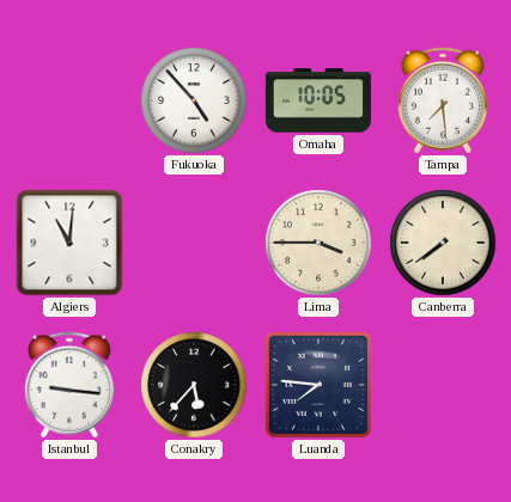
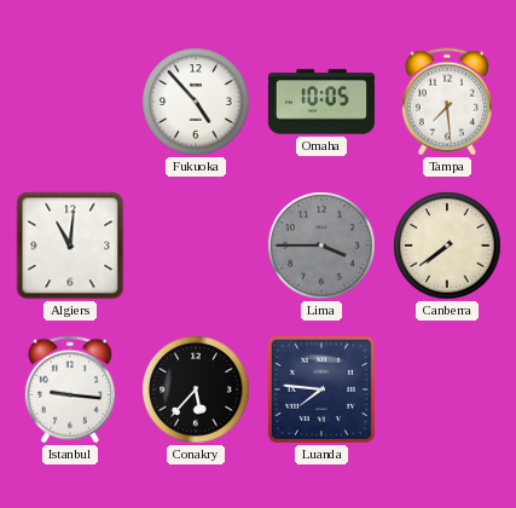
Lima dial: cream -> grey
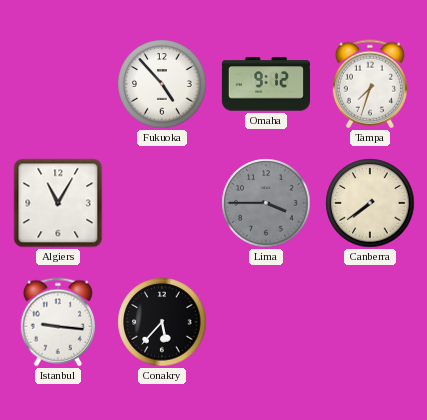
Omaha: 10:05 -> 9:12
Tampa: 7:29 -> 7:33
Algiers: 11:01 -> 11:05
Luanda: 7:46 -> none
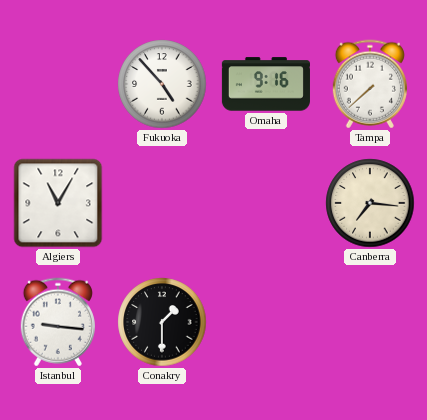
Omaha: 9:12 -> 9:16
Tampa: 7:33 -> 7:38
Lima: 3:45 -> none
Canberra: 7:39 -> 7:16
Conakry: 5:37 -> 1:30
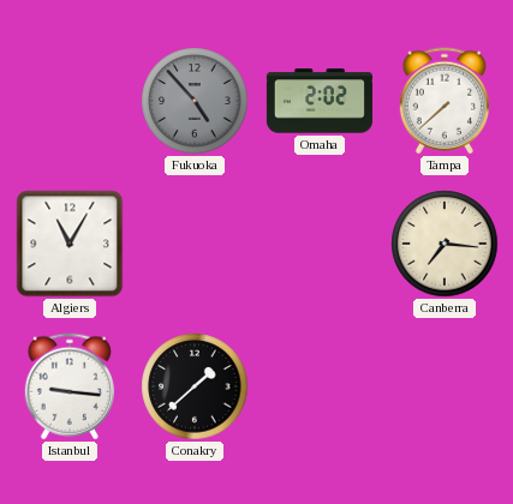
Fukuoka dial: white -> grey
Omaha: 9:16 -> 2:02
Conakry: 1:30 -> 1:38
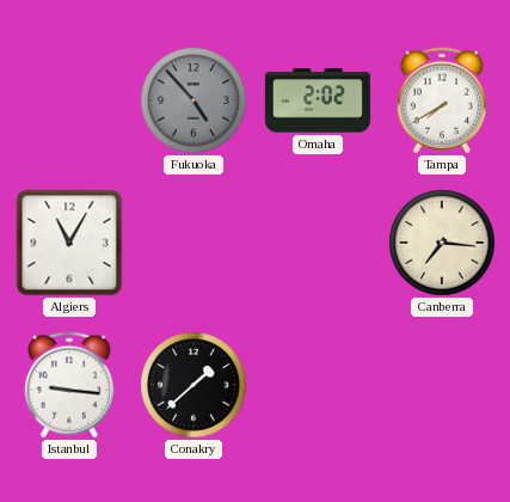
Tampa: 7:38 -> 7:40
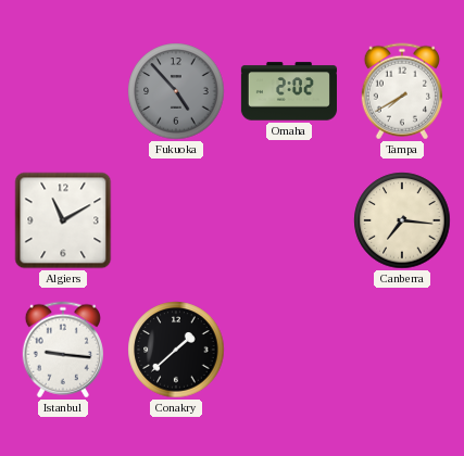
Algiers: 11:05 -> 11:10
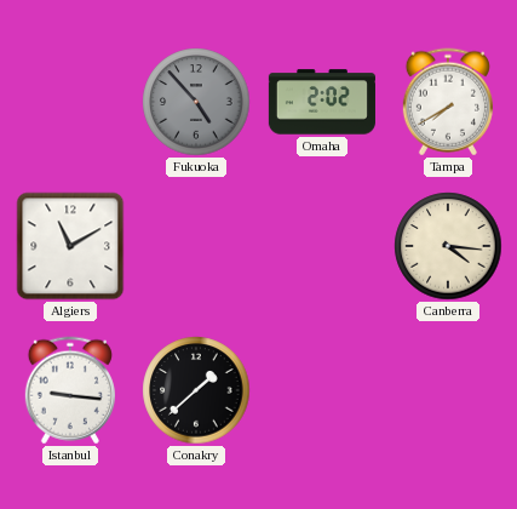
Canberra: 7:16 -> 4:16
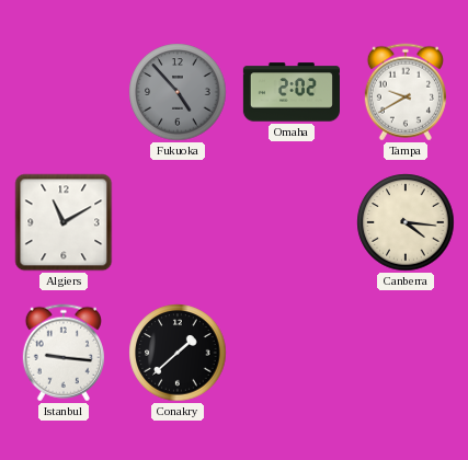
Tampa: 7:40 -> 9:40
